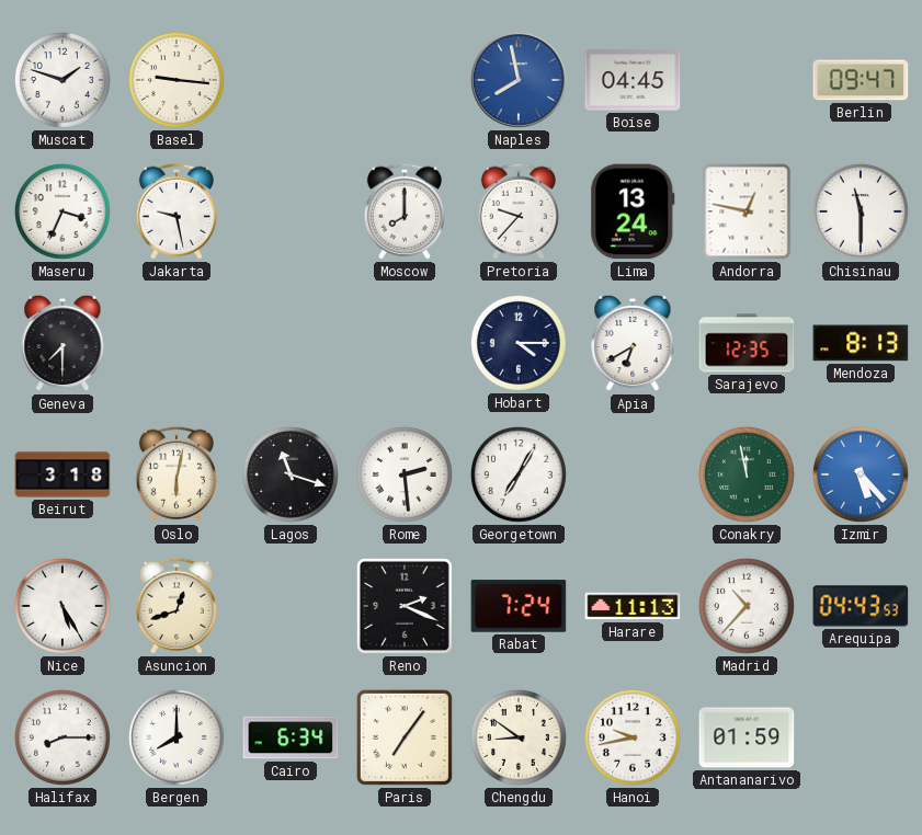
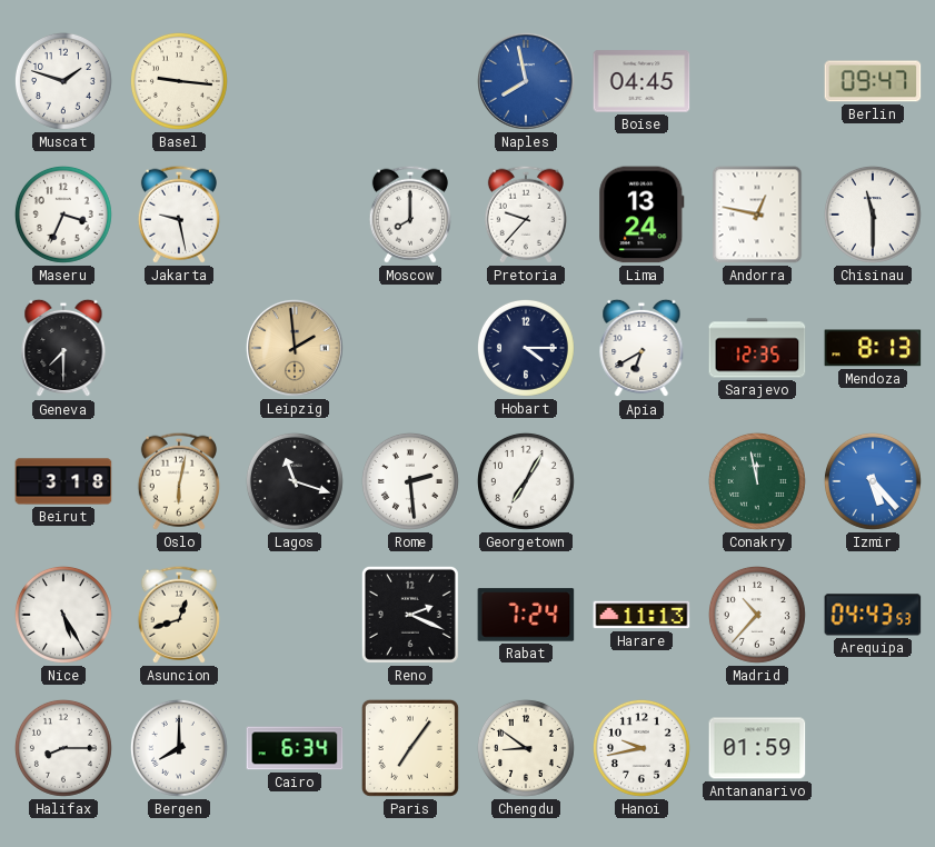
Leipzig: none -> 1:59
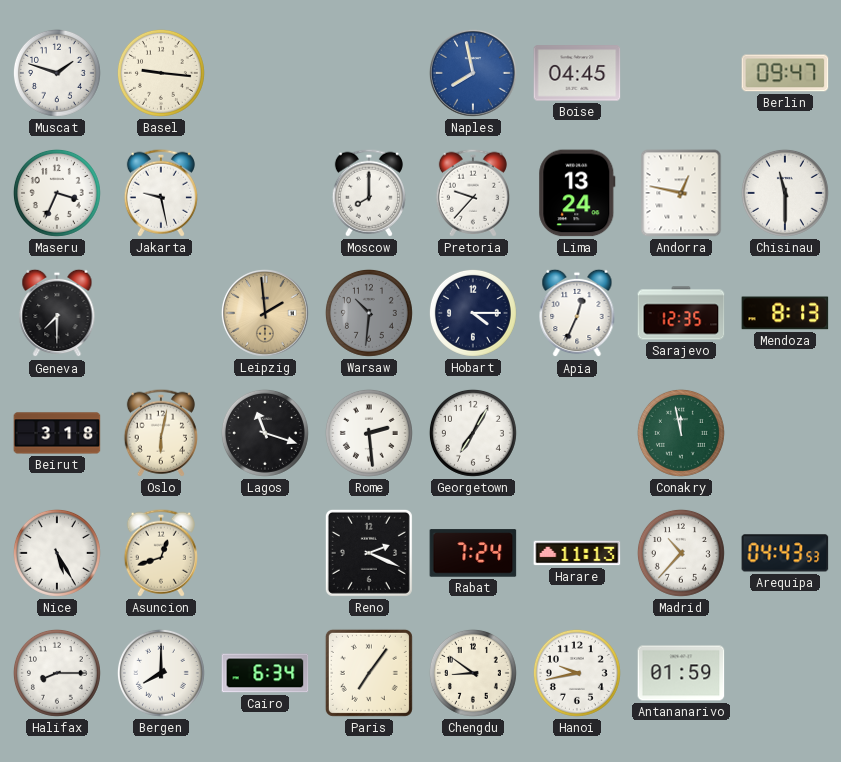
Warsaw: none -> 10:31
Apia: 6:40 -> 12:34
Izmir: 5:23 -> none
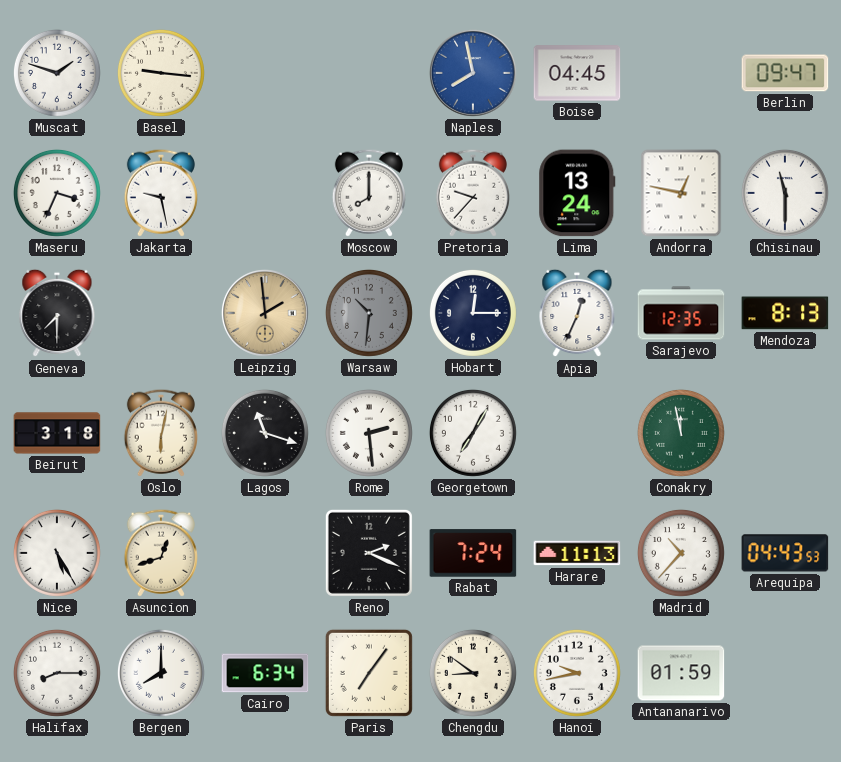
Hobart: 4:15 -> 12:15
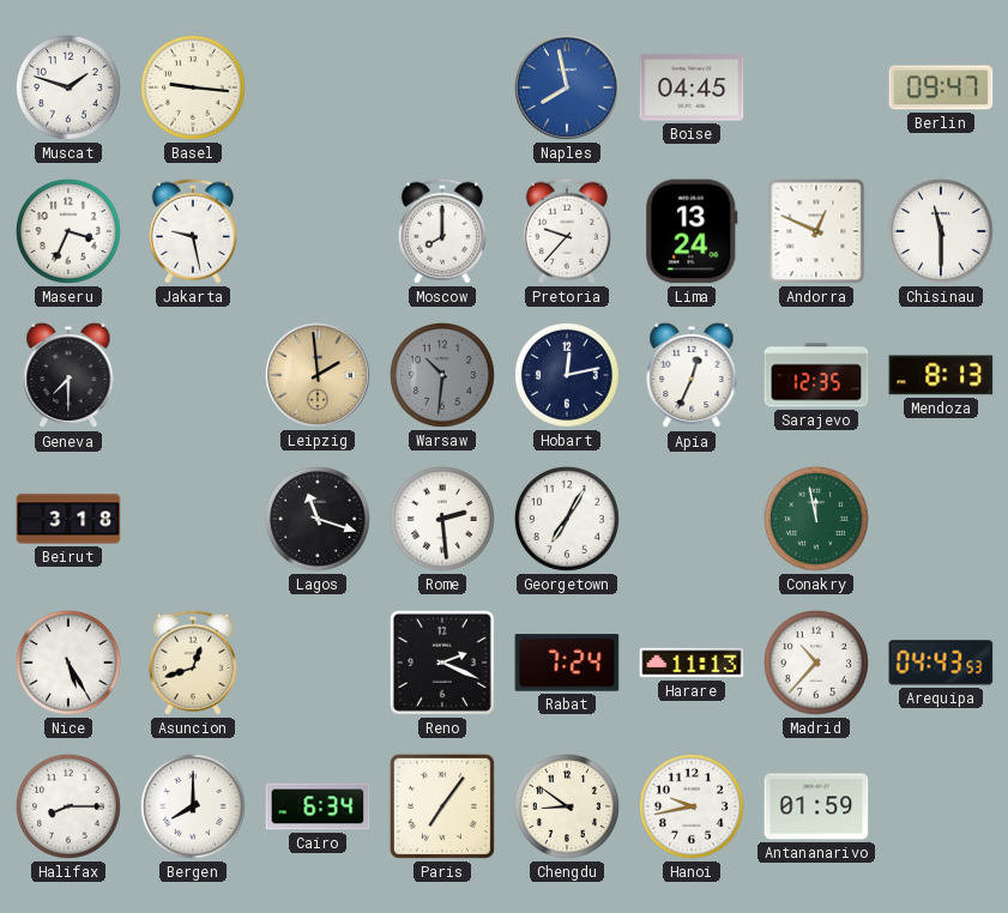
Andorra: 12:47 -> 12:49
Hobart: 12:15 -> 12:13
Oslo: 6:02 -> none
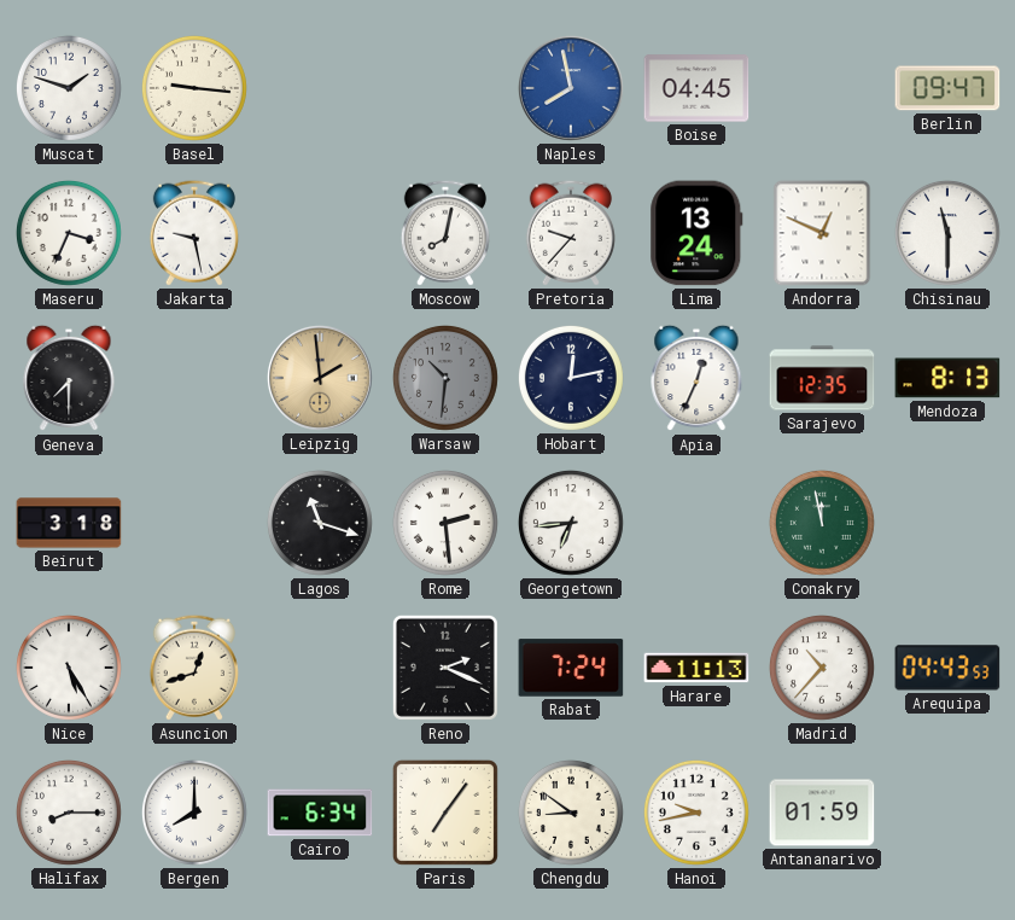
Moscow: 8:00 -> 8:02
Georgetown: 7:05 -> 6:44
